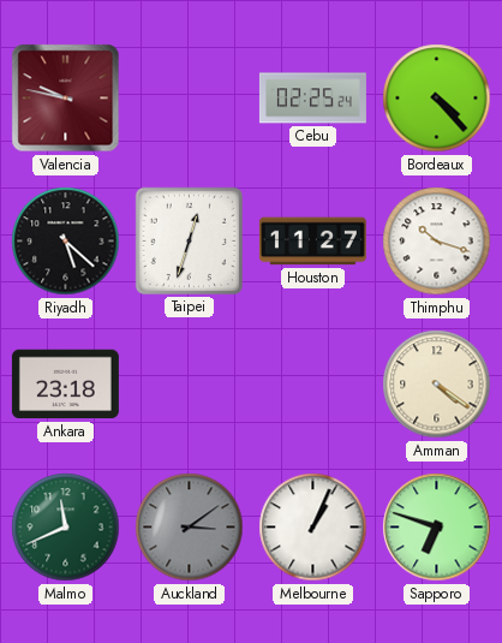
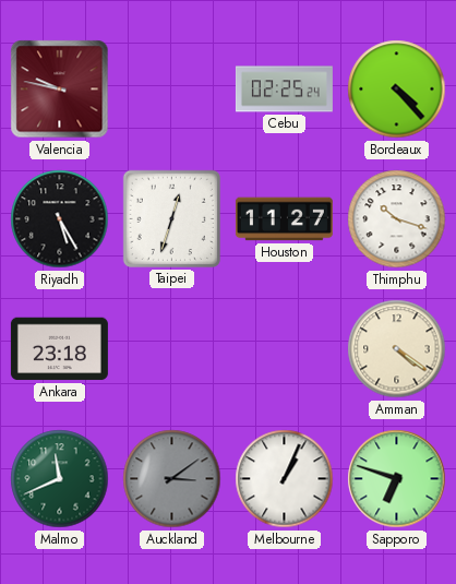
Riyadh: 5:22 -> 5:25
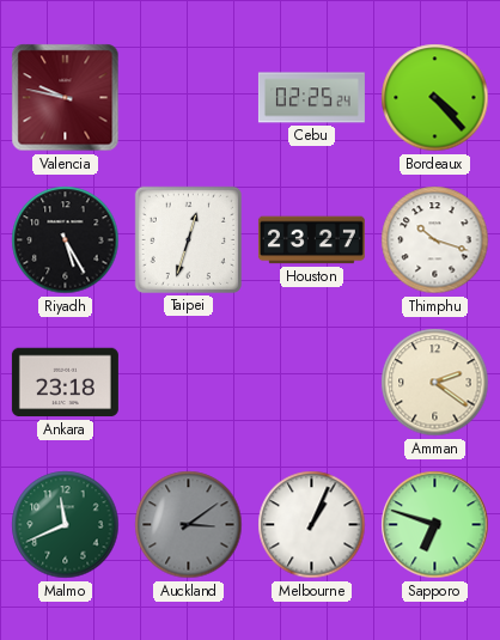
Houston: 11:27 -> 23:27
Amman: 4:21 -> 2:21
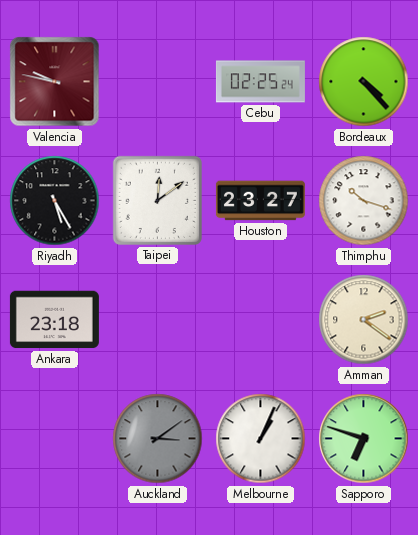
Taipei: 12:33 -> 12:09
Malmo: 11:41 -> none
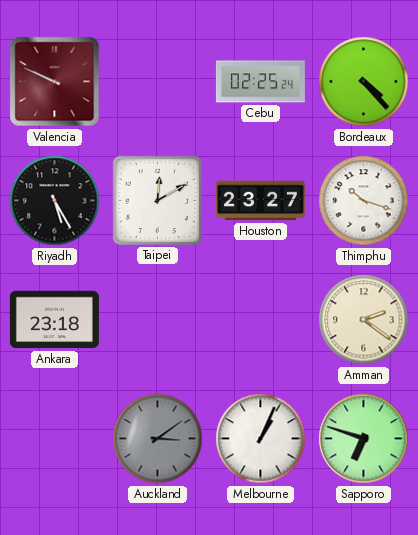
Valencia: 9:47 -> 9:49
Taipei: 12:09 -> 12:10
